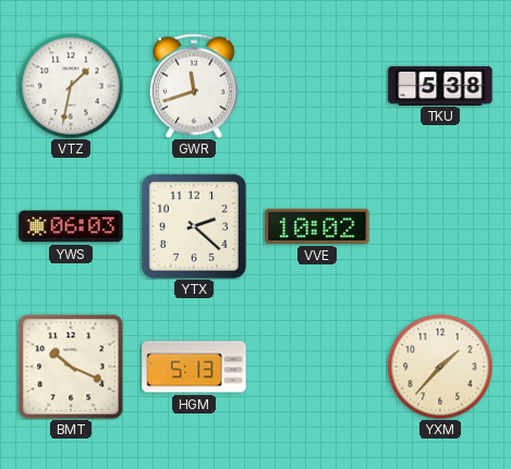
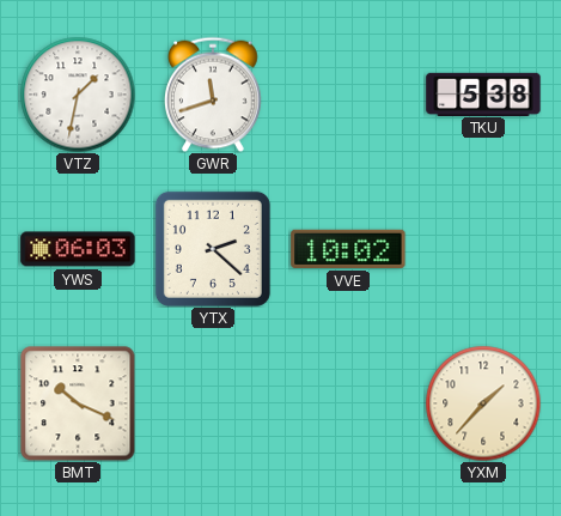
HGM: 5:13 -> none
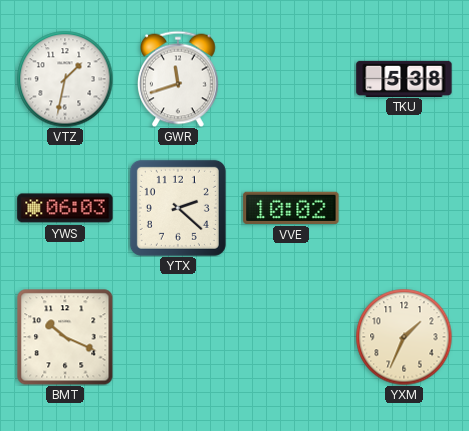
YXM: 1:37 -> 1:34
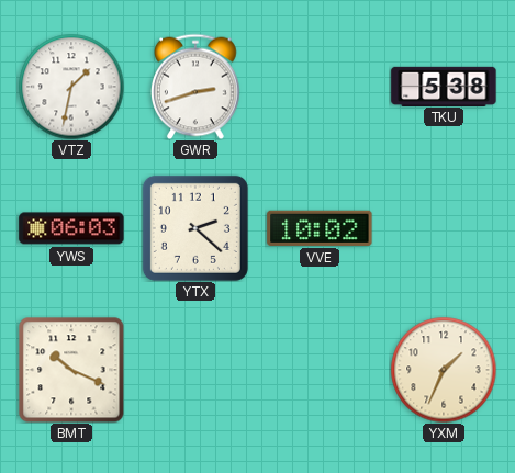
GWR: 11:42 -> 2:42
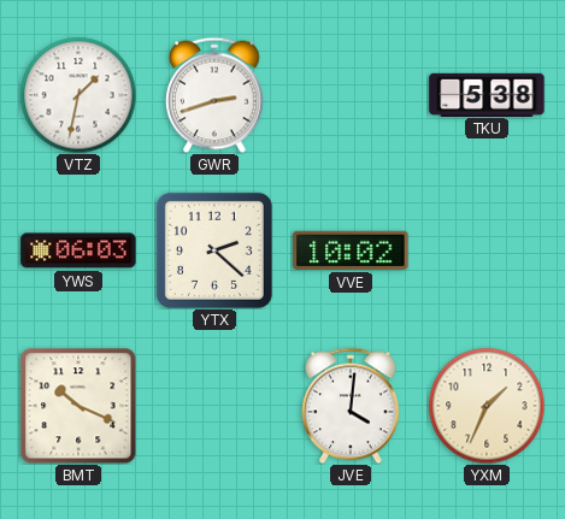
JVE: none -> 4:01
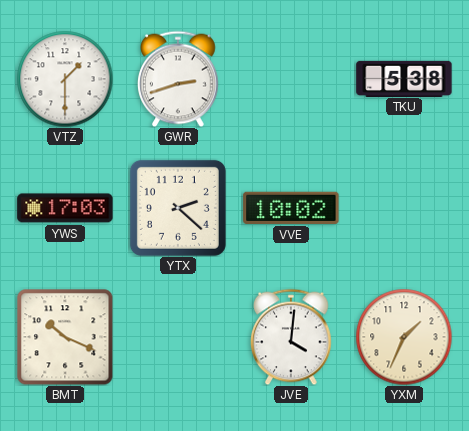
VTZ: 1:32 -> 1:30
YWS: 06:03 -> 17:03
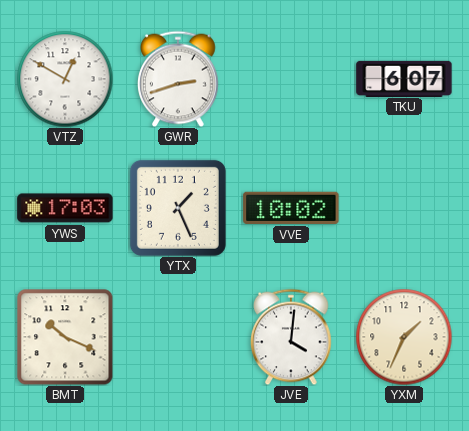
VTZ: 1:30 -> 12:50
TKU: 5:38 -> 6:07
YTX: 2:22 -> 1:26
